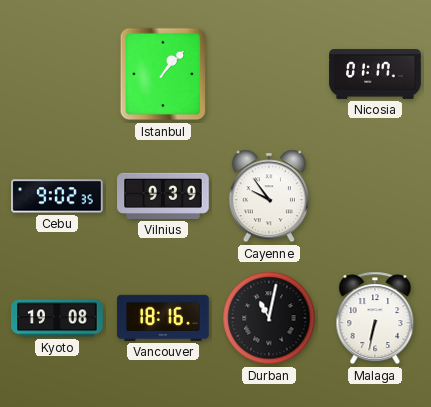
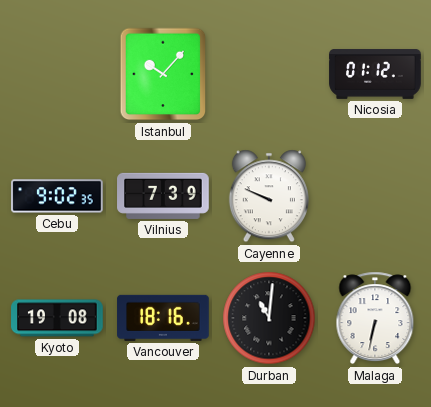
Istanbul: 1:07 -> 10:07
Nicosia: 01:17 -> 01:12
Vilnius: 9:39 -> 7:39
Cayenne: 9:54 -> 9:49
Durban: 11:02 -> 11:01
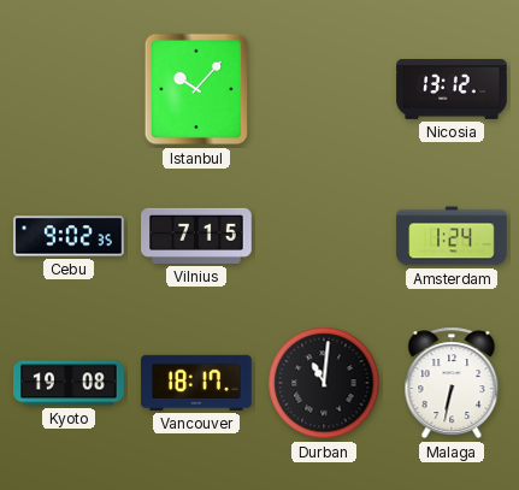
Nicosia: 01:12 -> 13:12
Vilnius: 7:39 -> 7:15
Cayenne: 9:49 -> none
Amsterdam: none -> 1:24
Vancouver: 18:16 -> 18:17
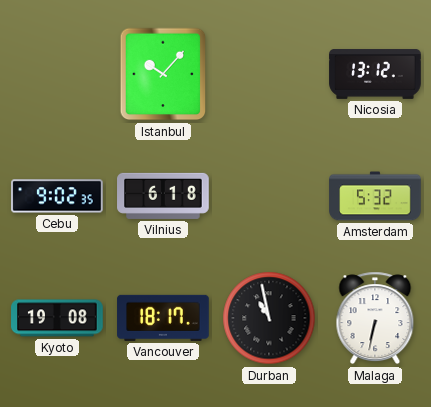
Vilnius: 7:15 -> 6:18
Amsterdam: 1:24 -> 5:32
Durban: 11:01 -> 10:58
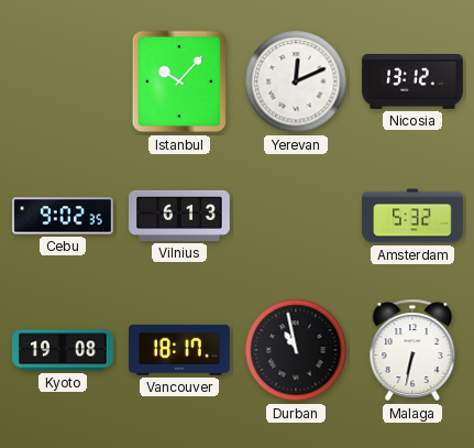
Yerevan: none -> 12:11
Vilnius: 6:18 -> 6:13
